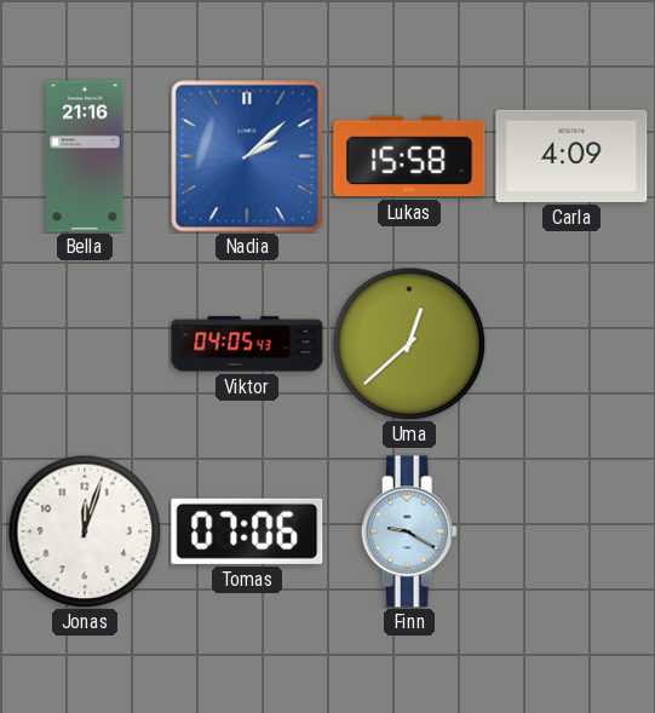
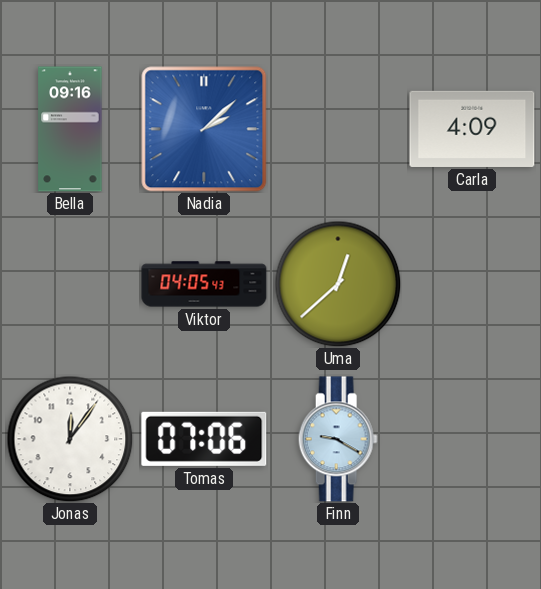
Bella: 21:16 -> 09:16
Lukas: 15:58 -> none
Jonas: 12:03 -> 12:06
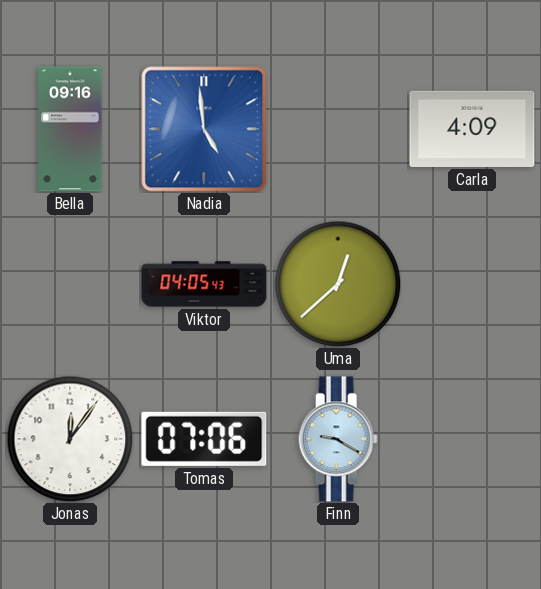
Nadia: 2:08 -> 4:59
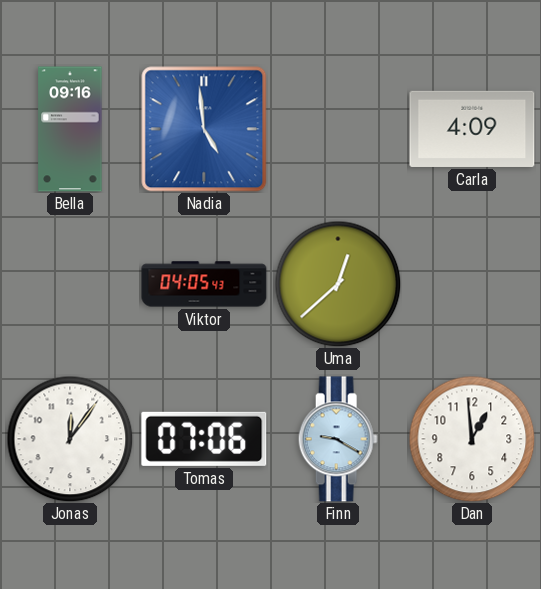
Dan: none -> 12:59
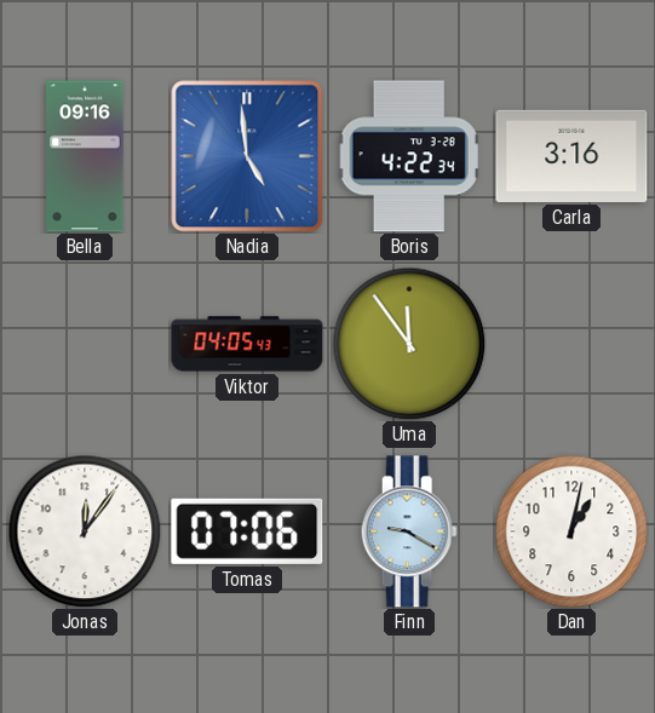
Boris: none -> 4:22
Carla: 4:09 -> 3:16
Uma: 12:38 -> 11:54
Dan: 12:59 -> 1:02
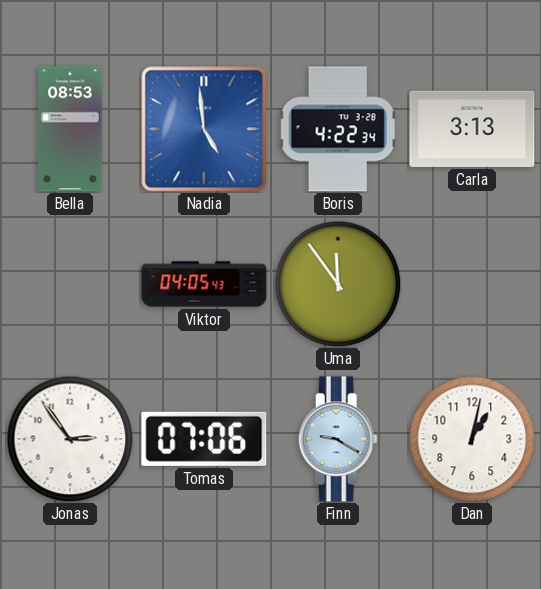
Bella: 09:16 -> 08:53
Carla: 3:16 -> 3:13
Jonas: 12:06 -> 2:54
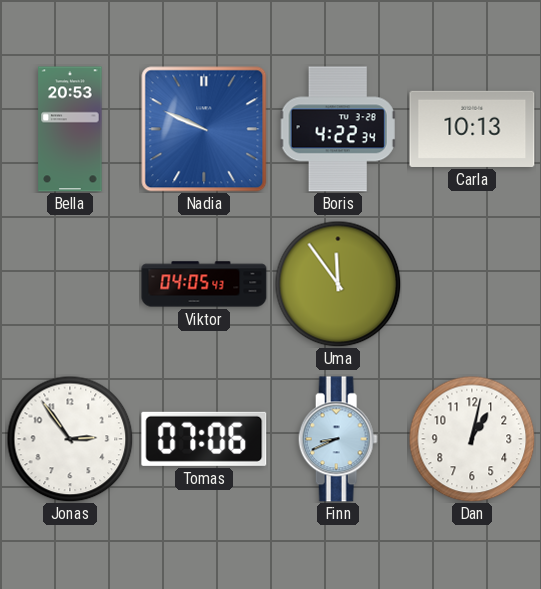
Bella: 08:53 -> 20:53
Nadia: 4:59 -> 9:49
Carla: 3:13 -> 10:13
Finn: 9:20 -> 8:41
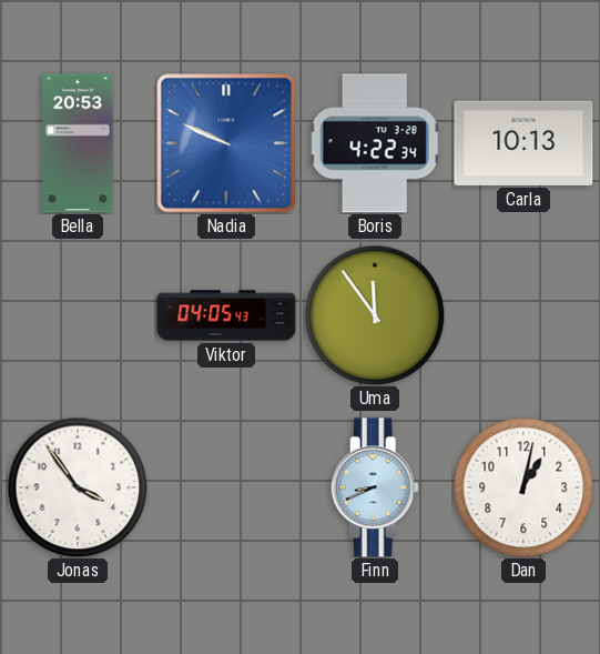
Jonas: 2:54 -> 3:54
Tomas: 07:06 -> none
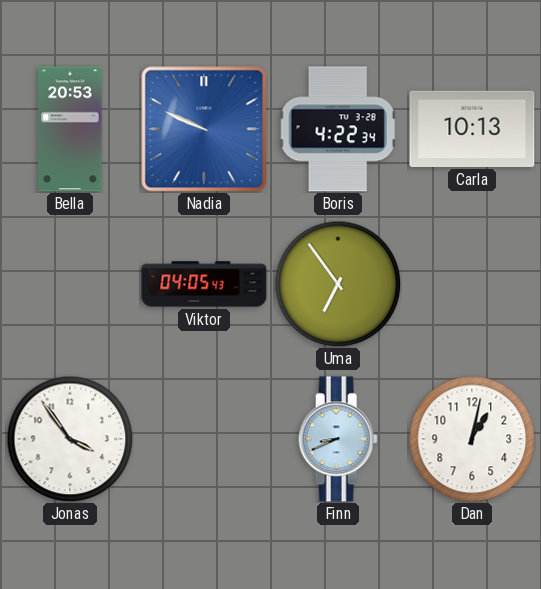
Uma: 11:54 -> 6:54
